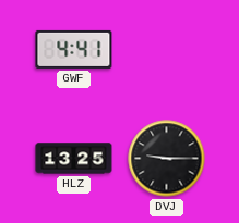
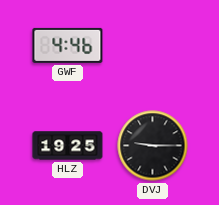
GWF: 4:41 -> 4:46
HLZ: 13:25 -> 19:25
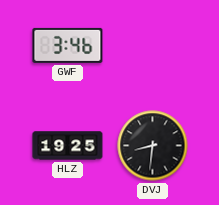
GWF: 4:46 -> 3:46
DVJ: 9:15 -> 8:31
